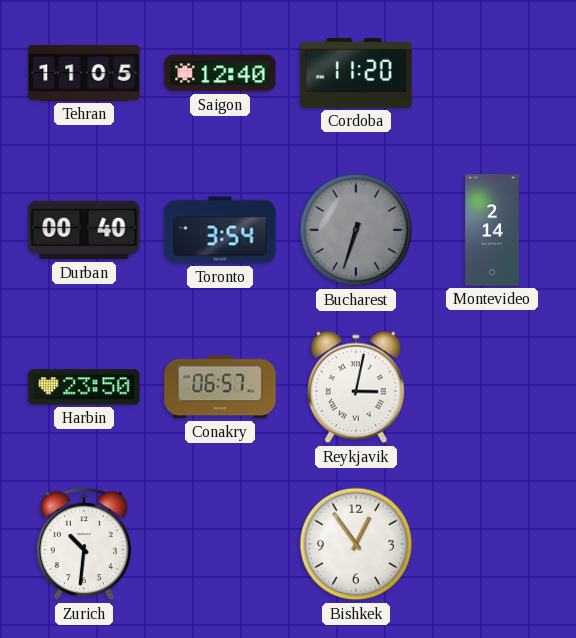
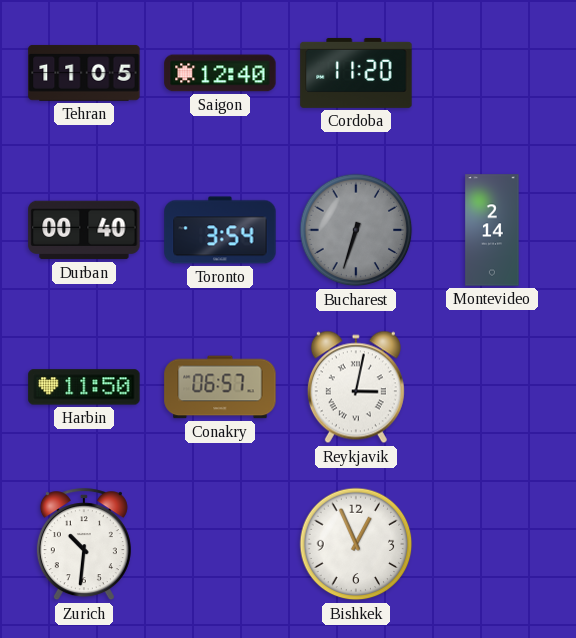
Harbin: 23:50 -> 11:50
Bishkek: 12:54 -> 12:56
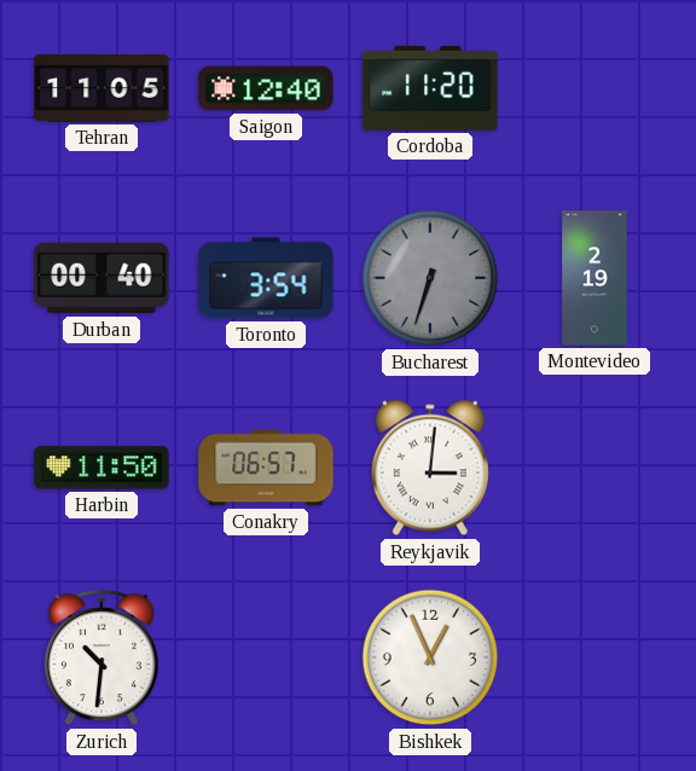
Montevideo: 2:14 -> 2:19
Reykjavik: 3:02 -> 3:01
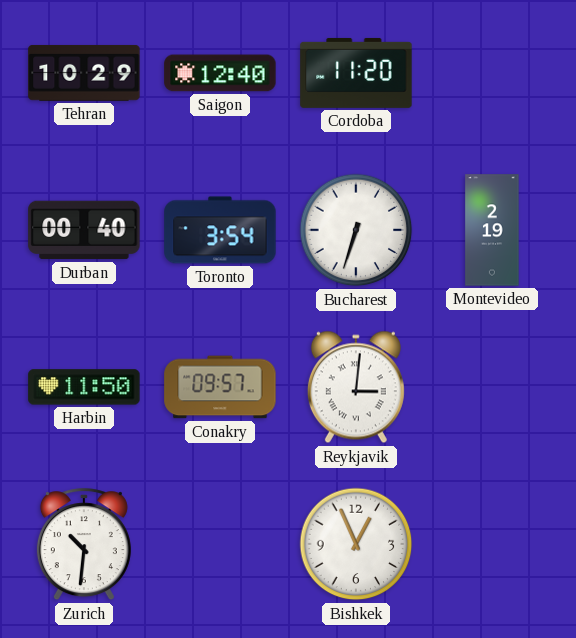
Tehran: 11:05 -> 10:29
Bucharest dial: grey -> white
Conakry: 06:57 -> 09:57
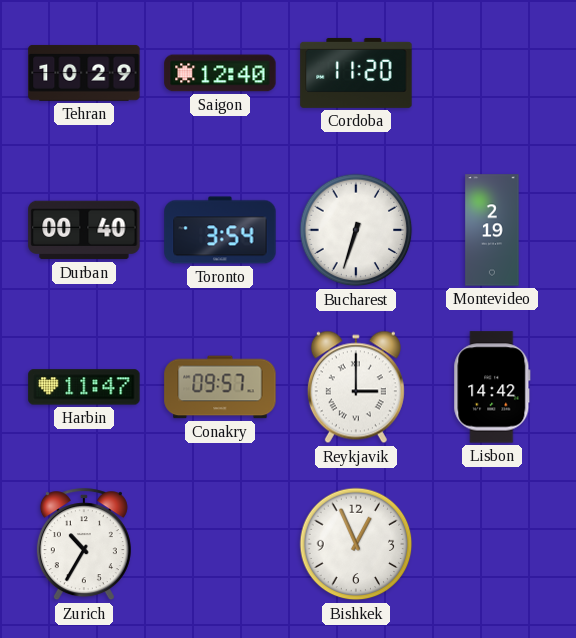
Harbin: 11:50 -> 11:47
Reykjavik: 3:01 -> 3:00
Lisbon: none -> 14:42
Zurich: 10:31 -> 10:35
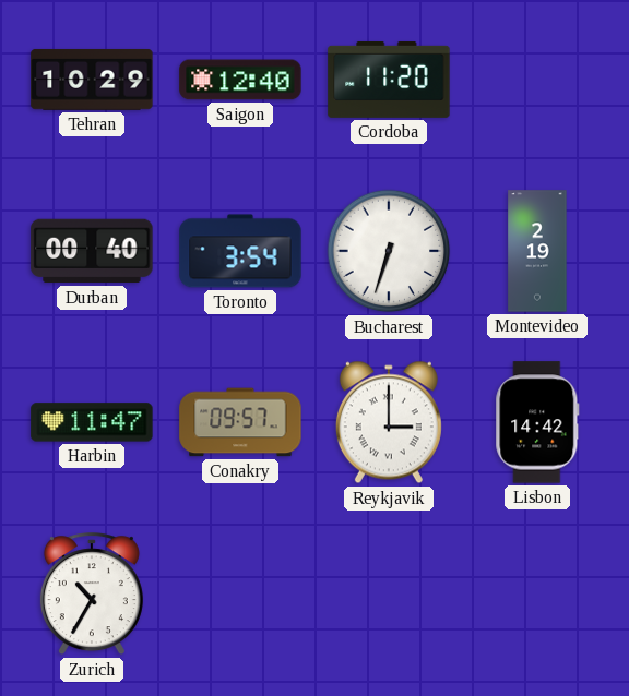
Bishkek: 12:56 -> none
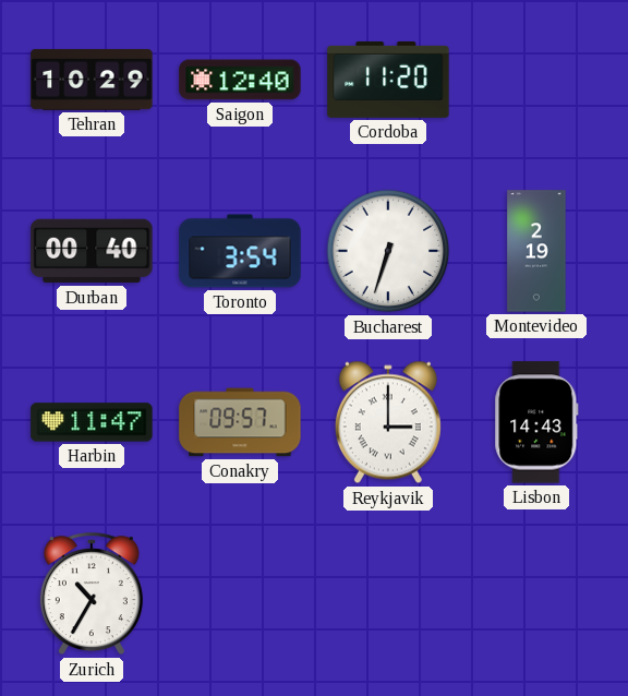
Lisbon: 14:42 -> 14:43
